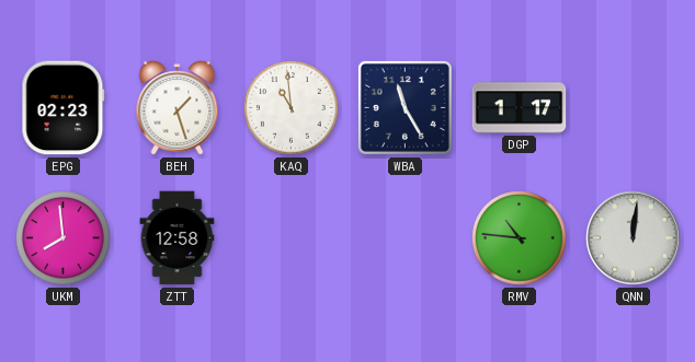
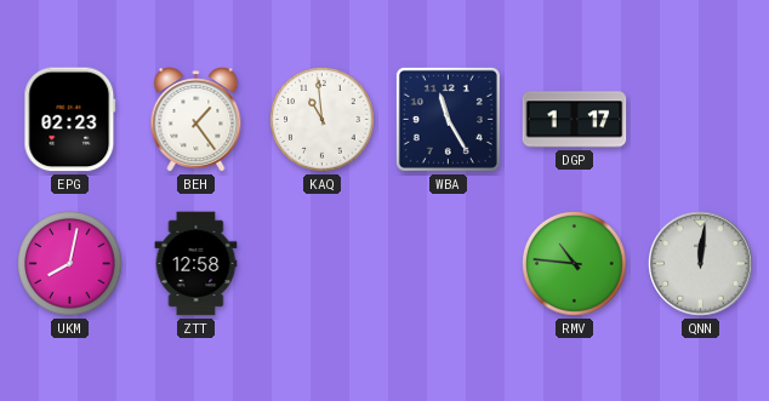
BEH: 1:27 -> 1:24
UKM: 7:59 -> 8:02
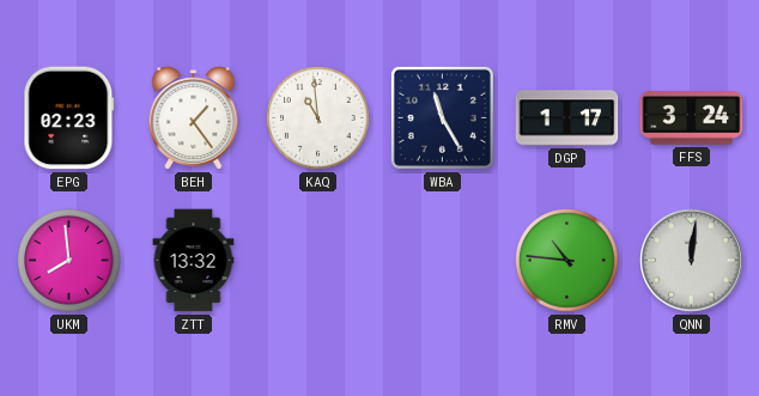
FFS: none -> 3:24
UKM: 8:02 -> 7:59
ZTT: 12:58 -> 13:32
